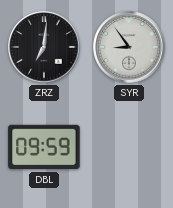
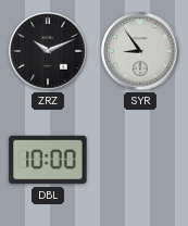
ZRZ: 7:01 -> 10:11
DBL: 09:59 -> 10:00
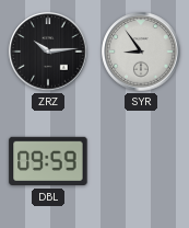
ZRZ: 10:11 -> 10:14
DBL: 10:00 -> 09:59
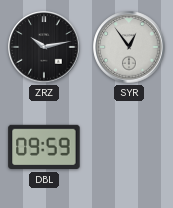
ZRZ: 10:14 -> 10:13
SYR: 8:54 -> 12:54
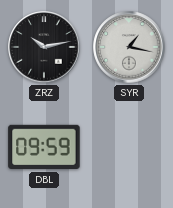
SYR: 12:54 -> 1:17
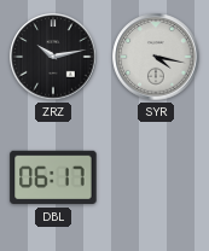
SYR: 1:17 -> 4:17
DBL: 09:59 -> 06:17
